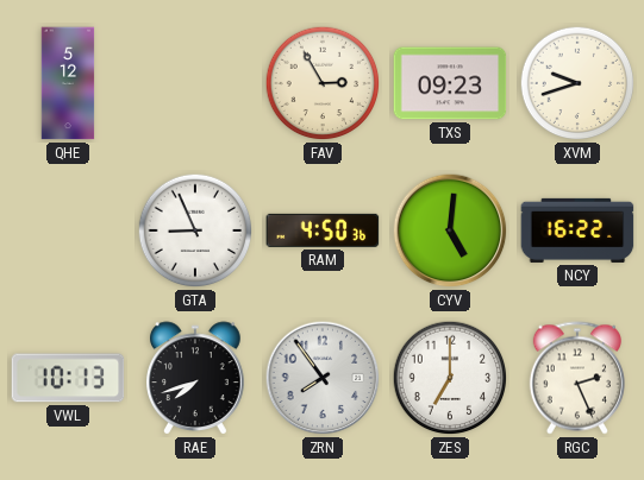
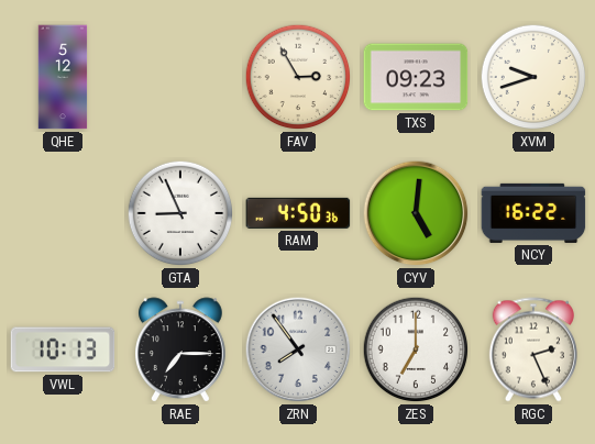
RAE: 7:42 -> 7:15
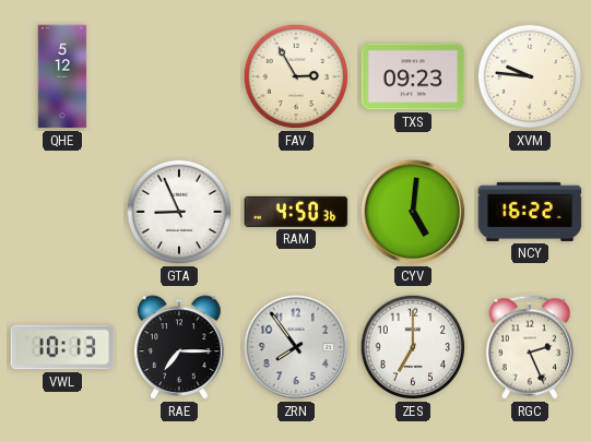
XVM: 9:42 -> 9:46
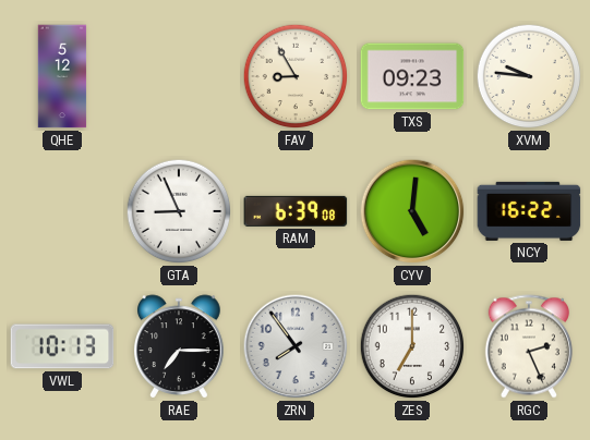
FAV: 2:55 -> 8:55
RAM: 4:50 -> 6:39
